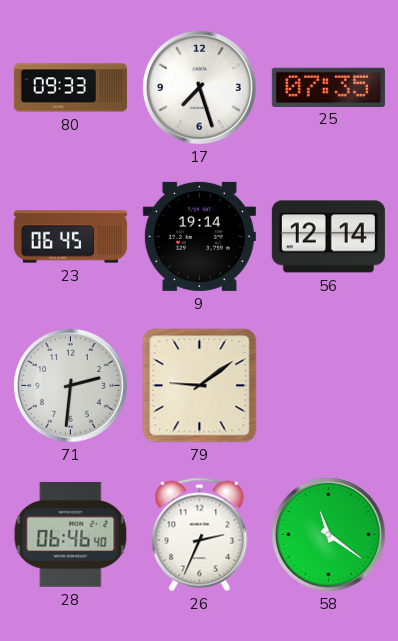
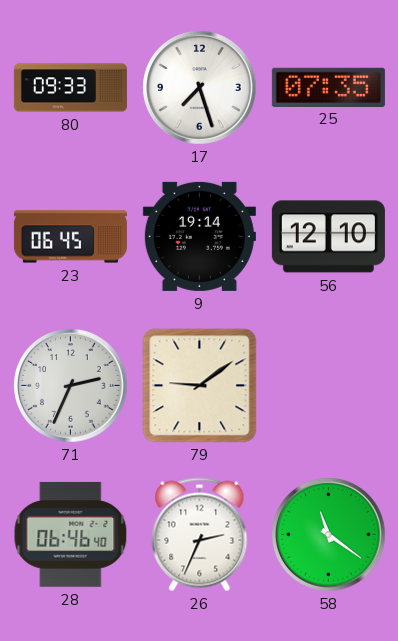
56: 12:14 -> 12:10
71: 2:31 -> 2:34
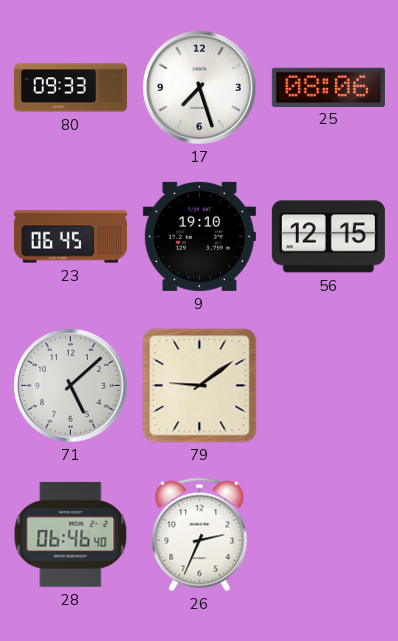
25: 07:35 -> 08:06
9: 19:14 -> 19:10
56: 12:10 -> 12:15
71: 2:34 -> 5:08
58: 11:21 -> none
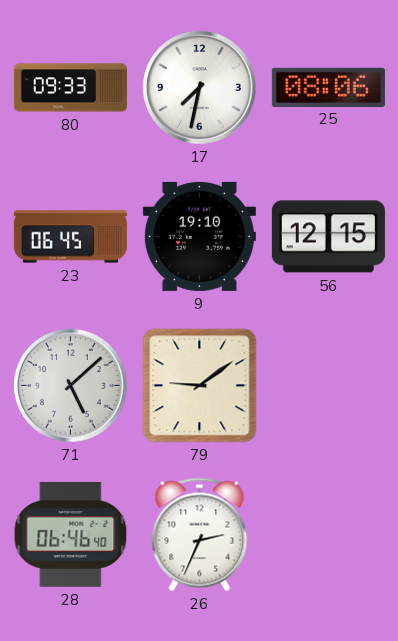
17: 7:27 -> 7:32
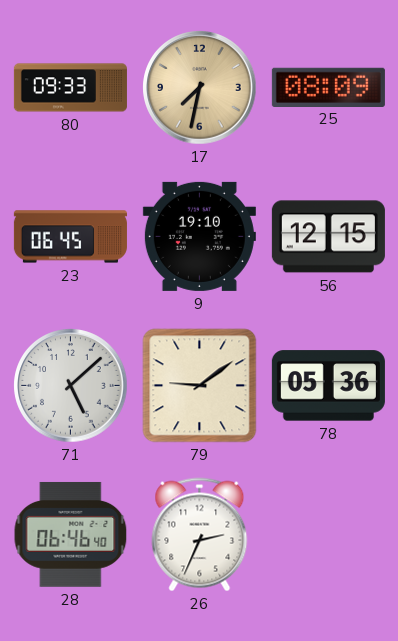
17 dial: white -> champagne
25: 08:06 -> 08:09
78: none -> 05:36
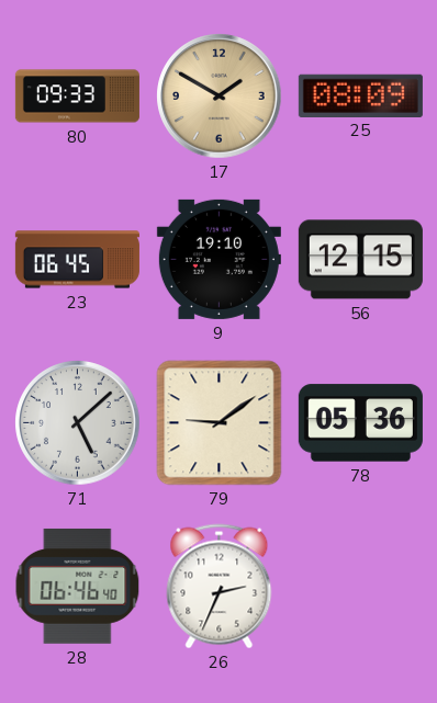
17: 7:32 -> 1:50
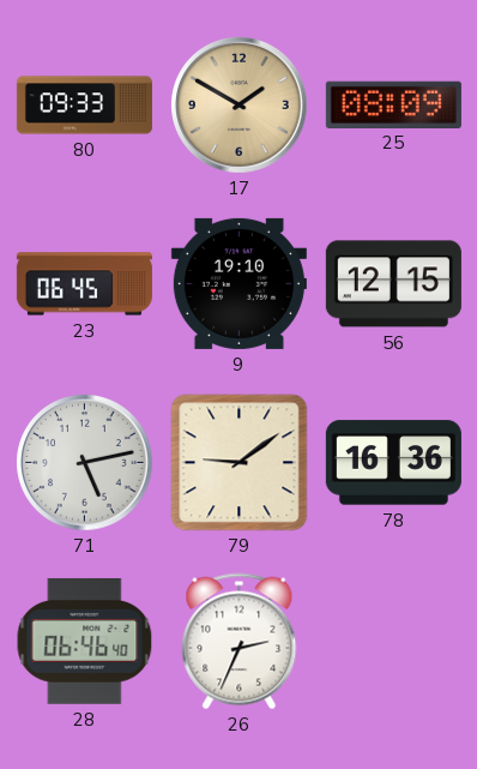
71: 5:08 -> 5:13
78: 05:36 -> 16:36
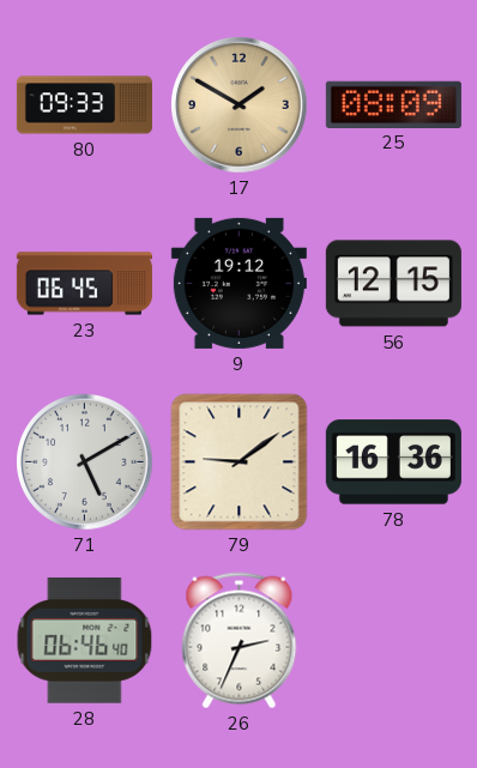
9: 19:10 -> 19:12
71: 5:13 -> 5:10
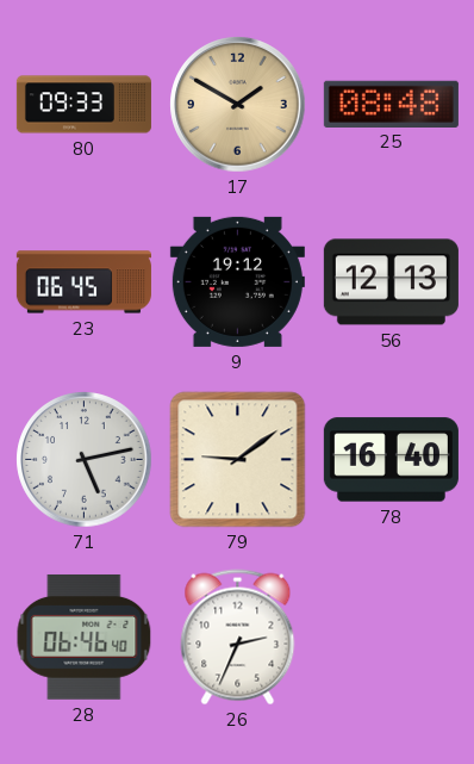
25: 08:09 -> 08:48
56: 12:15 -> 12:13
71: 5:10 -> 5:13
78: 16:36 -> 16:40
